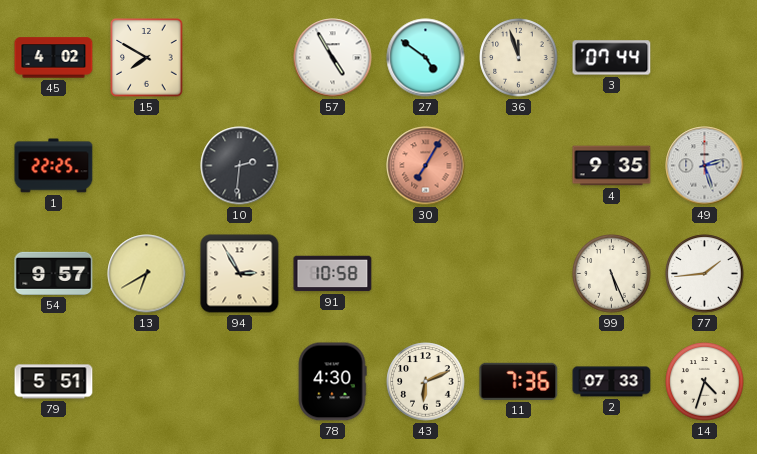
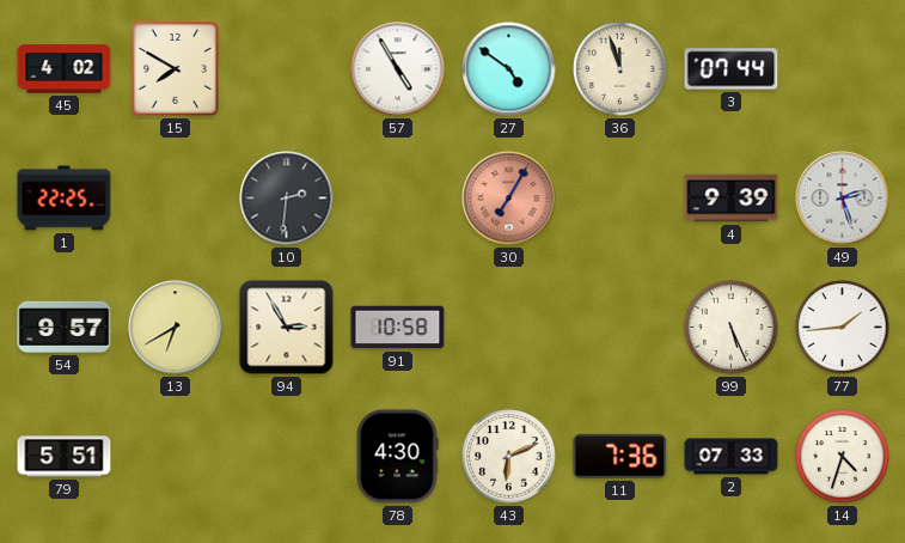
4: 9:35 -> 9:39
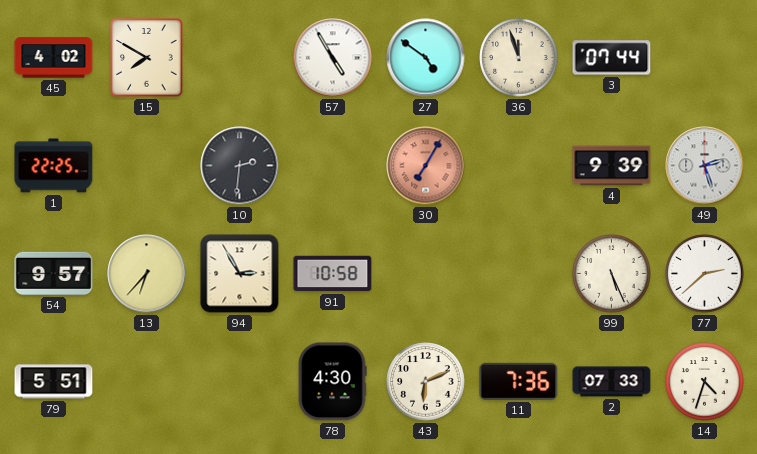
13: 6:40 -> 6:37
77: 1:44 -> 2:38
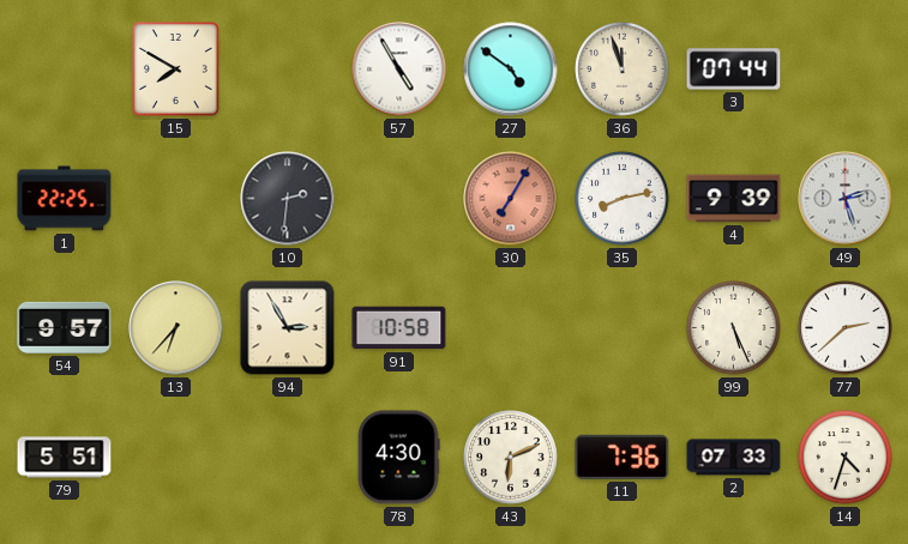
45: 4:02 -> none
35: none -> 8:13
